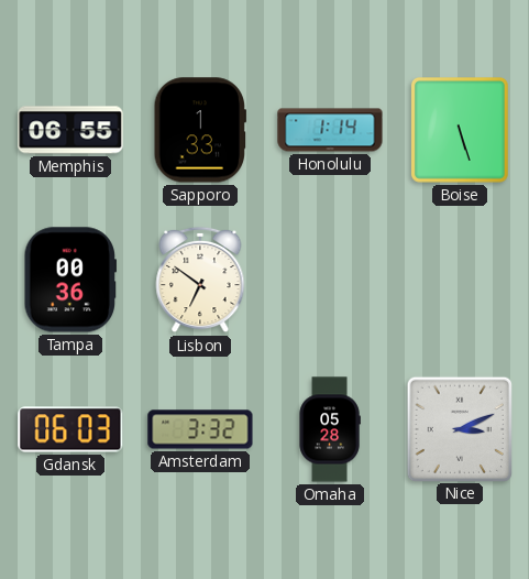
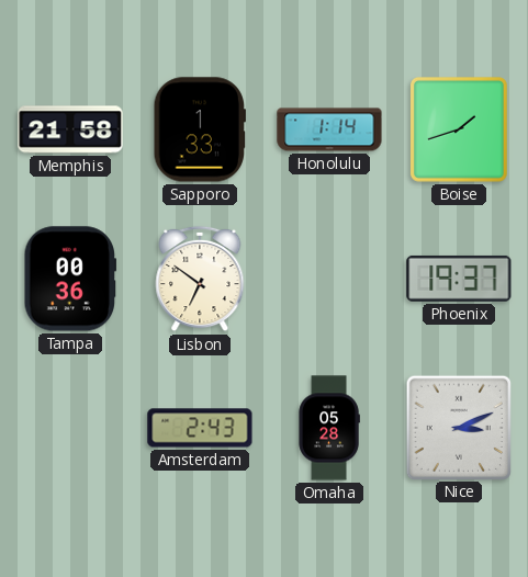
Memphis: 06:55 -> 21:58
Boise: 5:27 -> 1:42
Phoenix: none -> 19:37
Gdansk: 06:03 -> none
Amsterdam: 3:32 -> 2:43
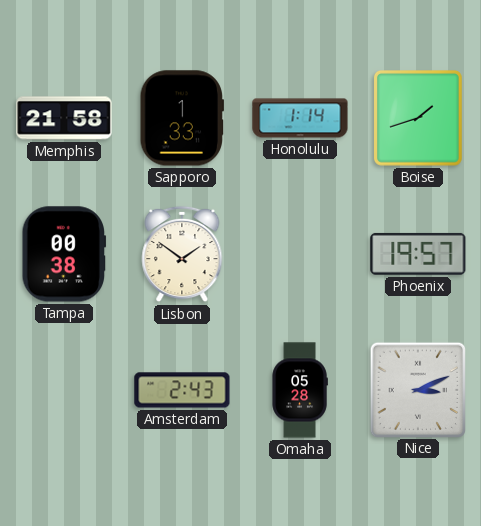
Tampa: 00:36 -> 00:38
Lisbon: 6:51 -> 1:51
Phoenix: 19:37 -> 19:57
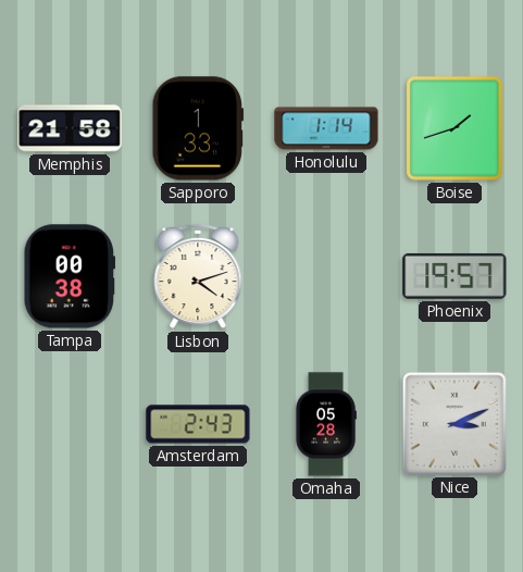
Lisbon: 1:51 -> 4:12
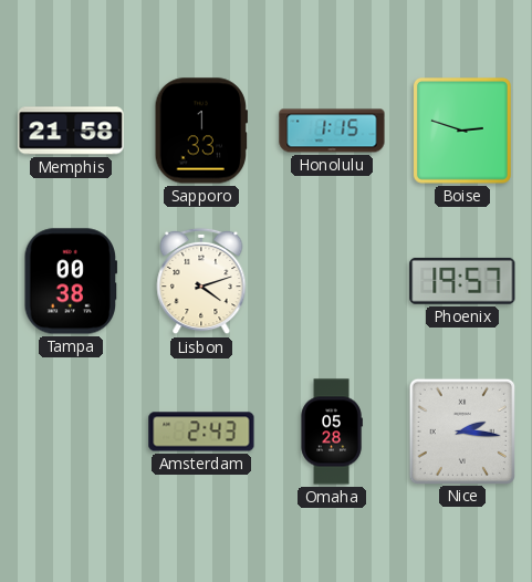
Honolulu: 1:14 -> 1:15
Boise: 1:42 -> 2:48
Nice: 3:11 -> 2:16
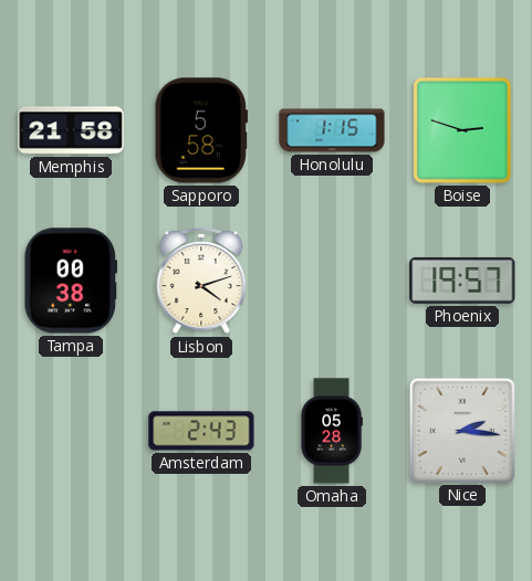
Sapporo: 1:33 -> 5:58
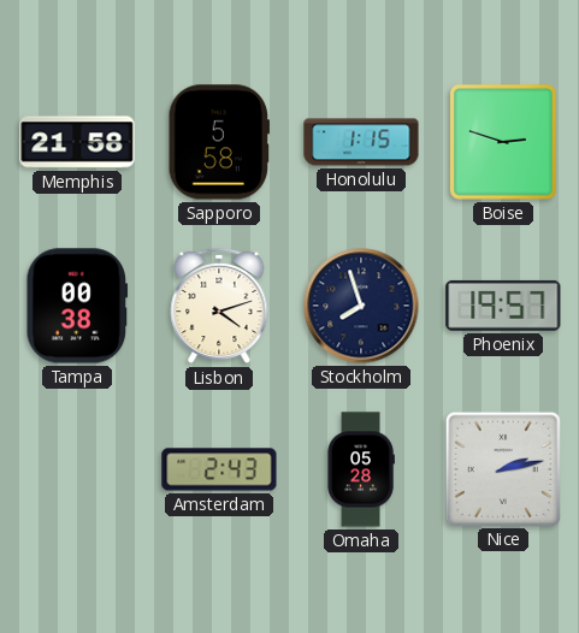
Stockholm: none -> 7:57
Nice: 2:16 -> 2:13
